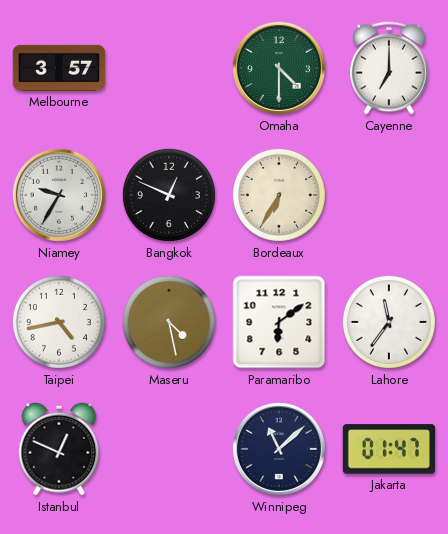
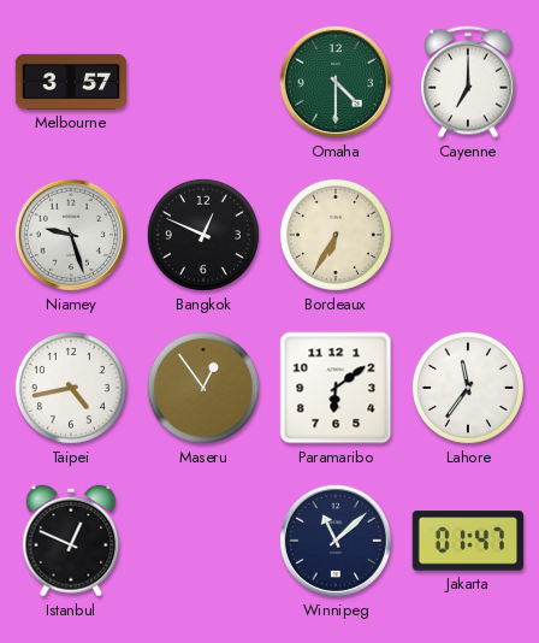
Niamey: 9:35 -> 9:27
Maseru: 4:28 -> 12:54
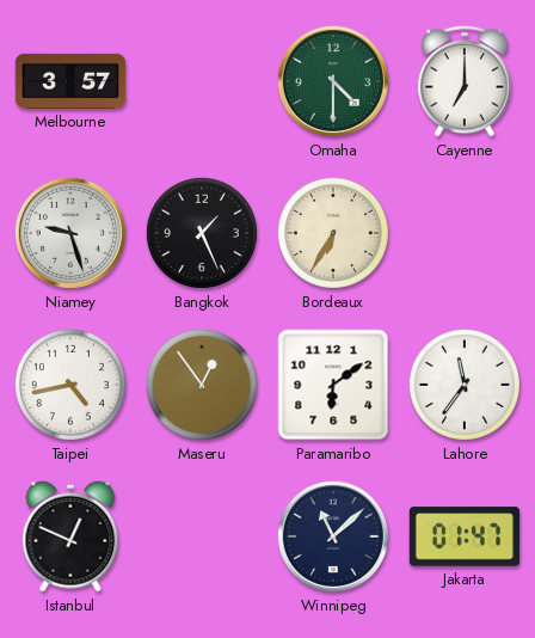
Bangkok: 12:49 -> 1:26
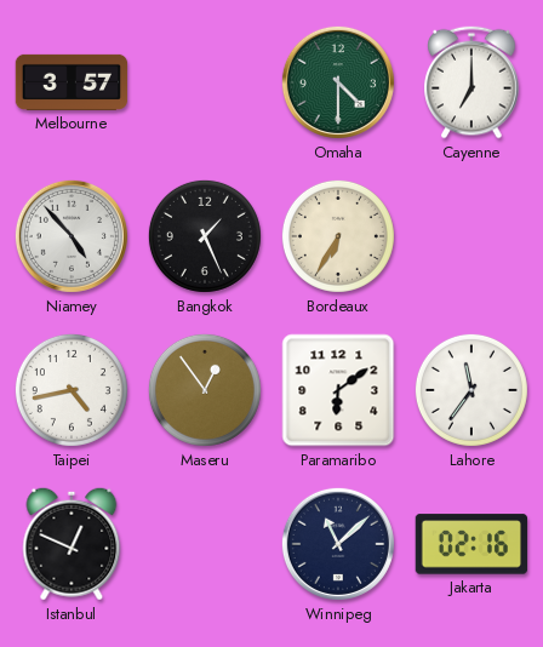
Niamey: 9:27 -> 4:53
Jakarta: 01:47 -> 02:16
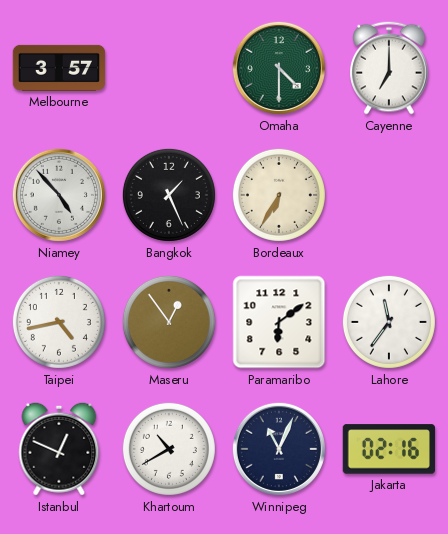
Khartoum: none -> 10:40
Winnipeg: 11:08 -> 11:04
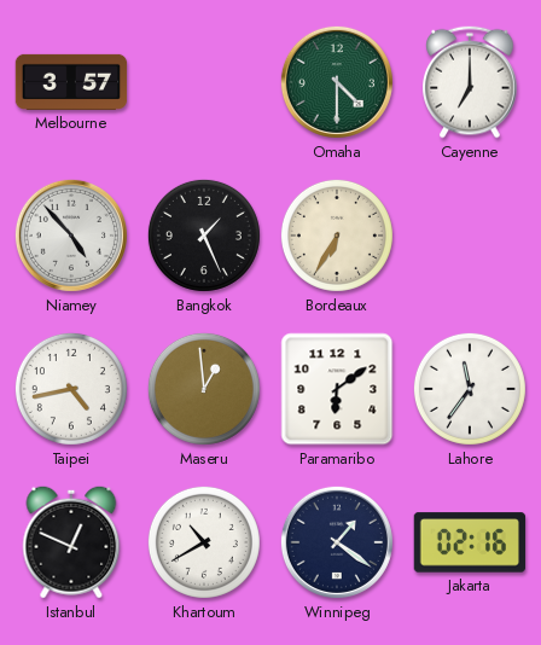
Maseru: 12:54 -> 12:59
Winnipeg: 11:04 -> 1:21
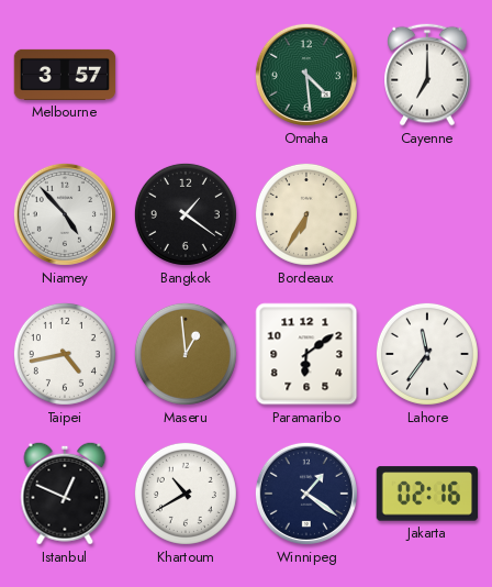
Omaha: 4:30 -> 4:29
Bangkok: 1:26 -> 1:21
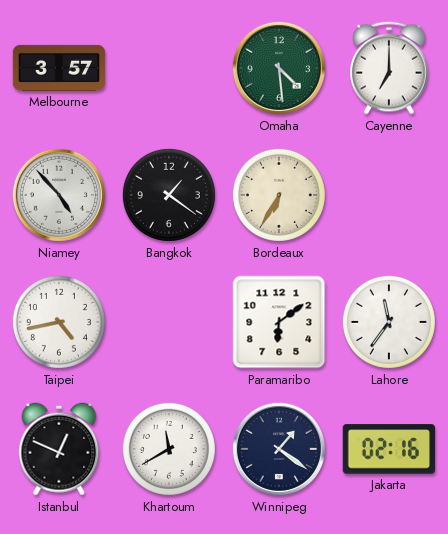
Maseru: 12:59 -> none
Khartoum: 10:40 -> 11:40
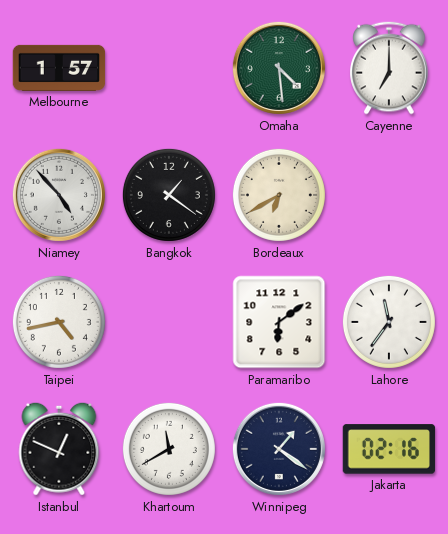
Melbourne: 3:57 -> 1:57
Bordeaux: 6:35 -> 6:40
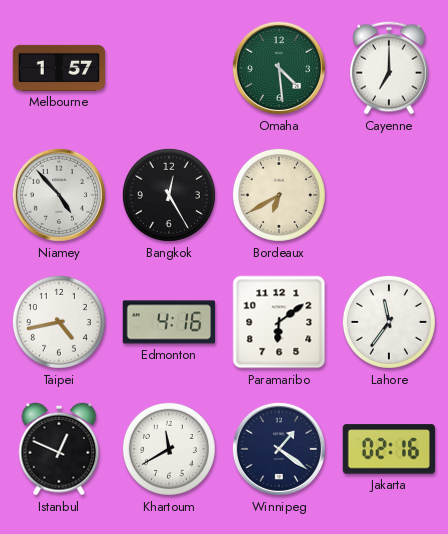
Bangkok: 1:21 -> 12:25
Edmonton: none -> 4:16
